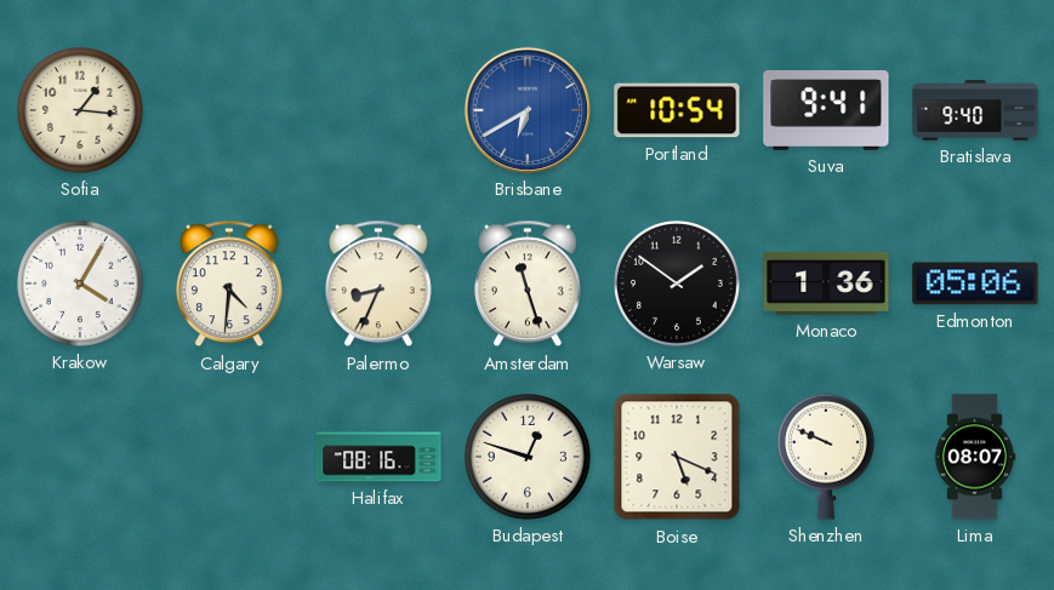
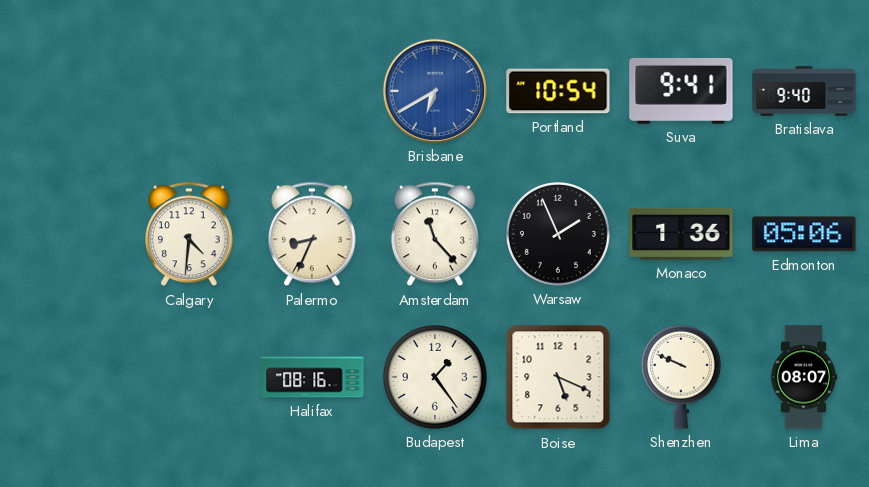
Sofia: 1:16 -> none
Krakow: 4:05 -> none
Amsterdam: 11:27 -> 11:23
Warsaw: 1:51 -> 1:56
Budapest: 12:48 -> 1:24
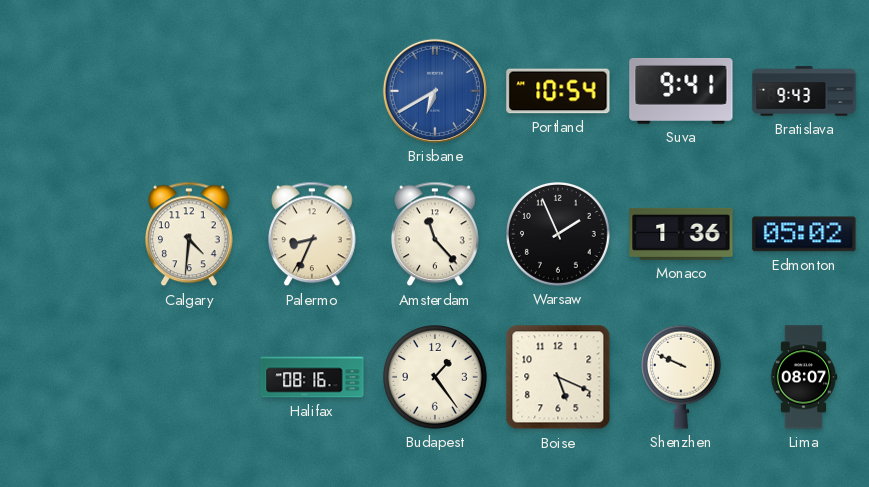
Bratislava: 9:40 -> 9:43
Edmonton: 05:06 -> 05:02
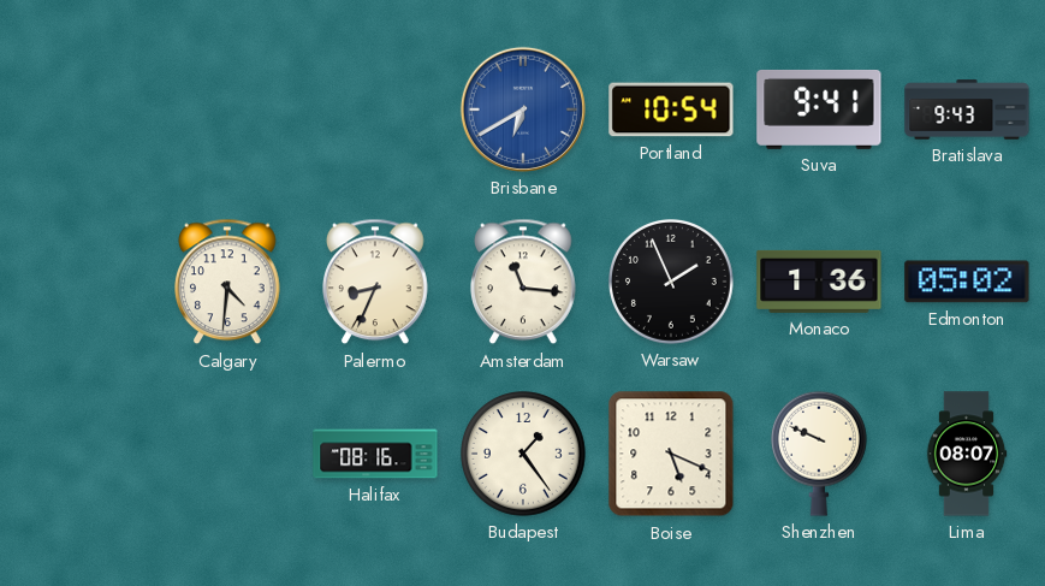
Amsterdam: 11:23 -> 11:16
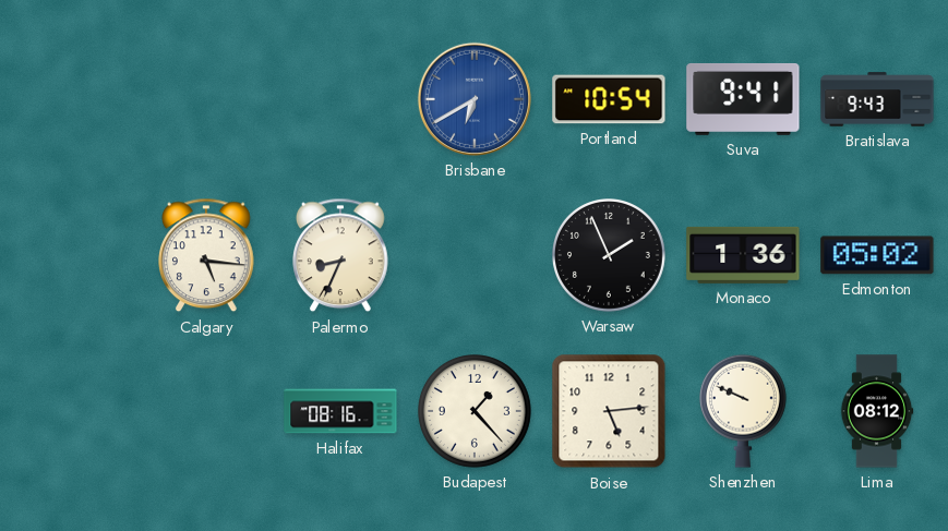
Calgary: 4:31 -> 5:16
Amsterdam: 11:16 -> none
Budapest: 1:24 -> 1:23
Boise: 5:19 -> 5:14
Lima: 08:07 -> 08:12
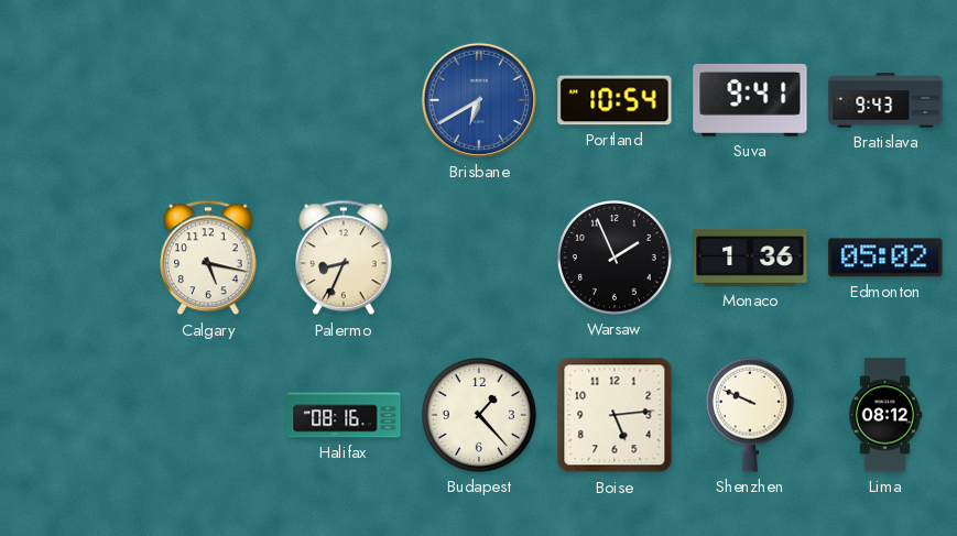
Calgary: 5:16 -> 5:17
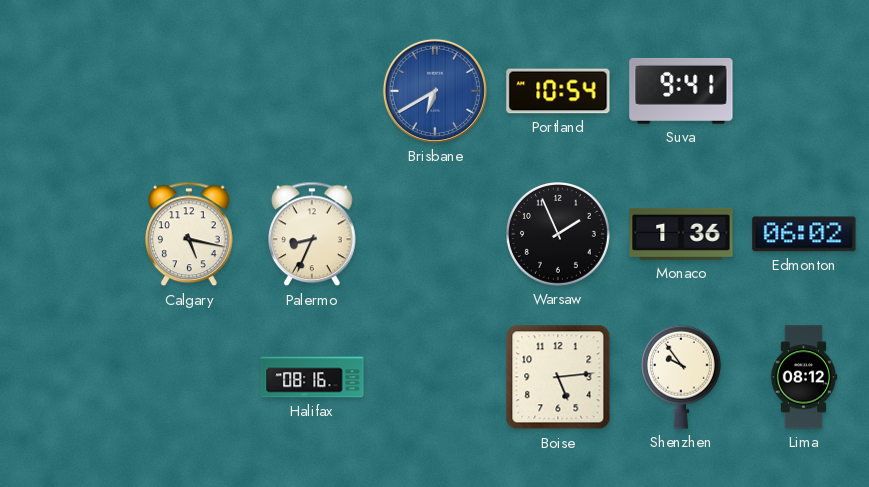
Bratislava: 9:43 -> none
Edmonton: 05:02 -> 06:02
Budapest: 1:23 -> none
Shenzhen: 9:49 -> 9:54
